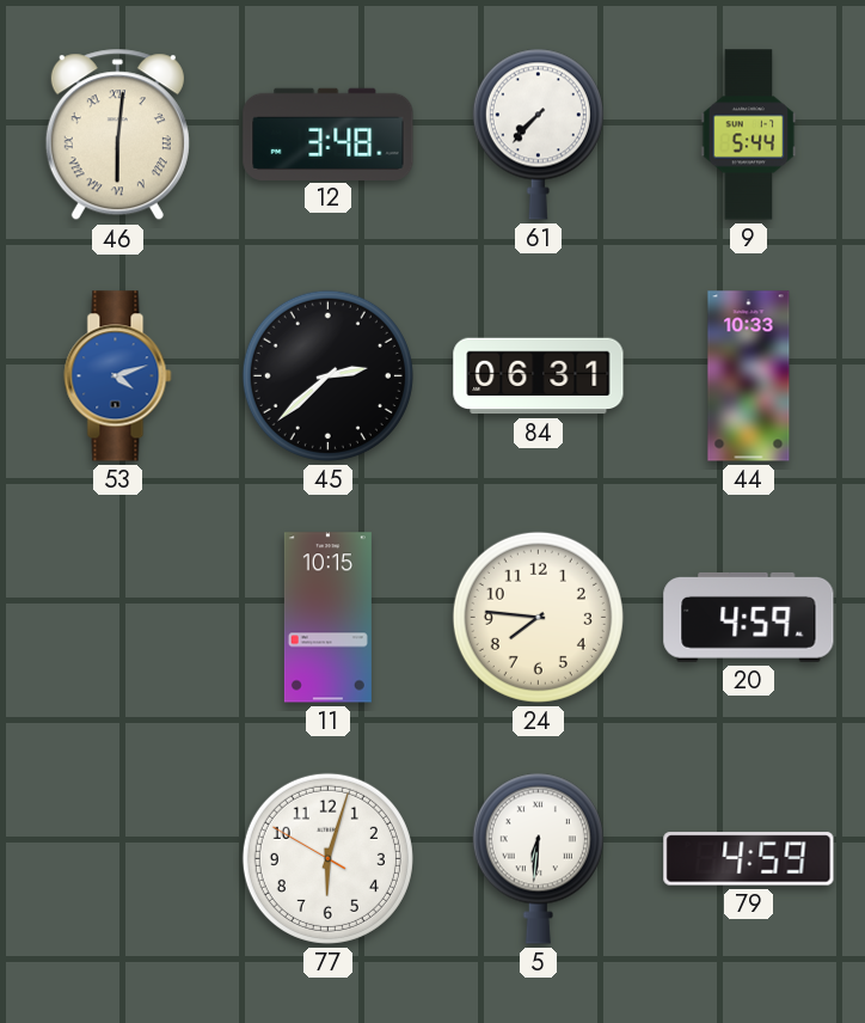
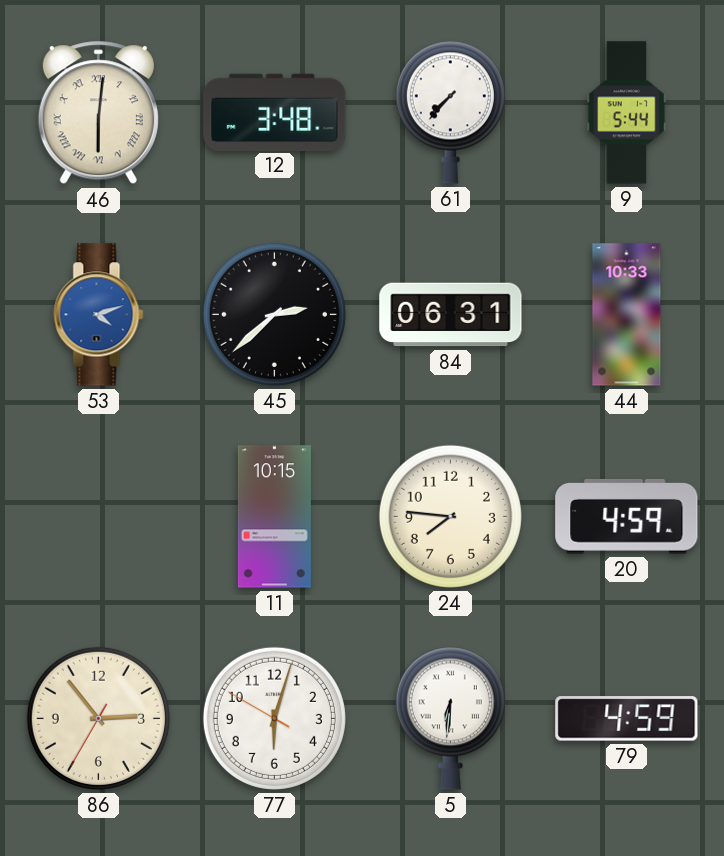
86: none -> 2:53
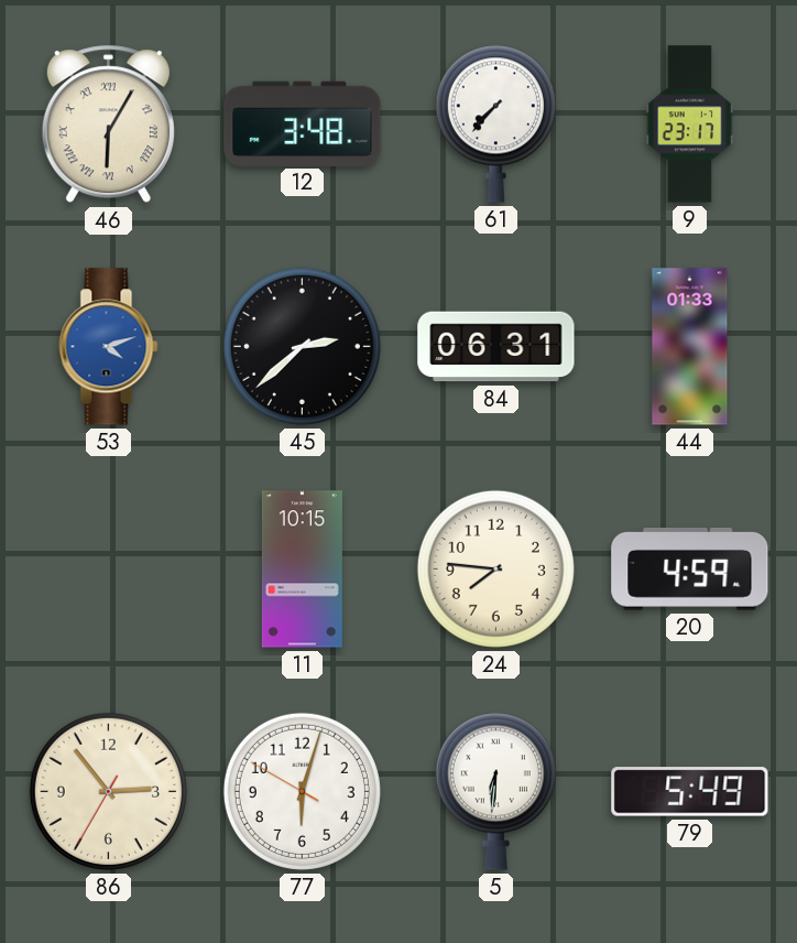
46: 6:01 -> 6:05
9: 5:44 -> 23:17
44: 10:33 -> 01:33
79: 4:59 -> 5:49
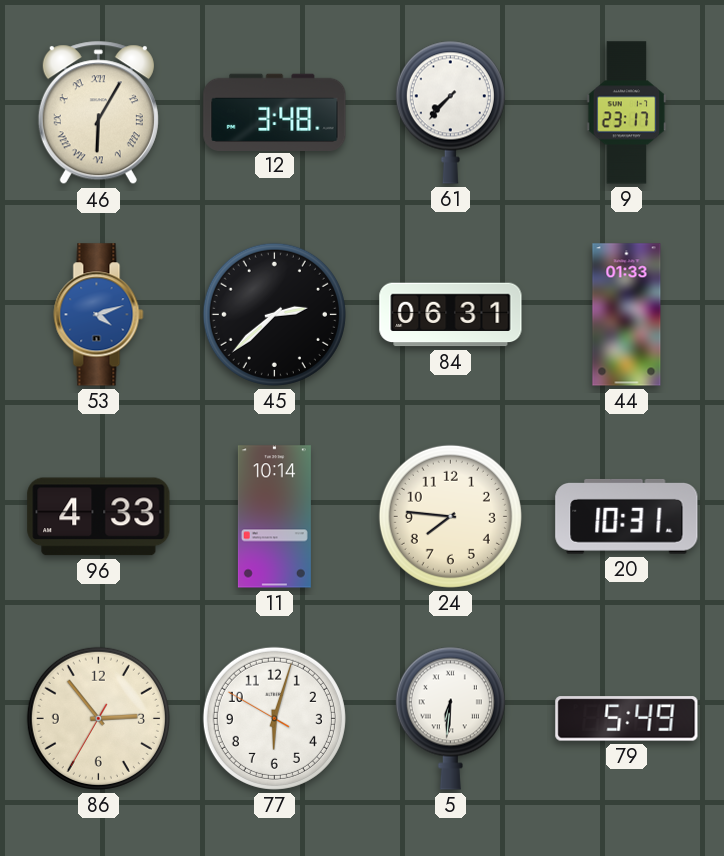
96: none -> 4:33
11: 10:15 -> 10:14
20: 4:59 -> 10:31
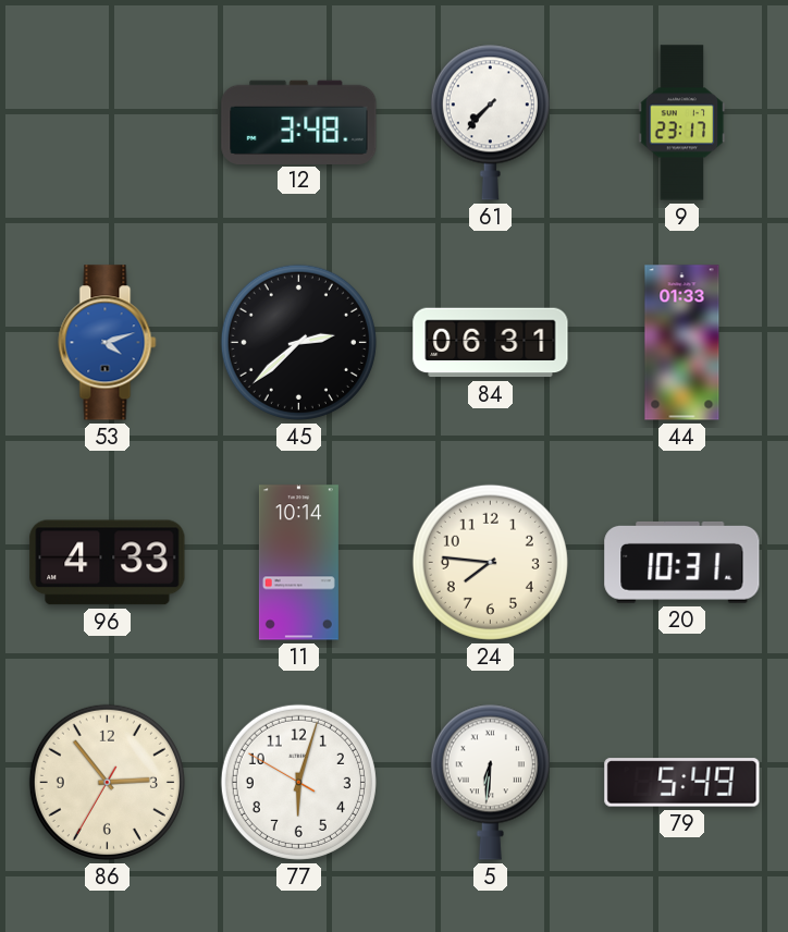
46: 6:05 -> none
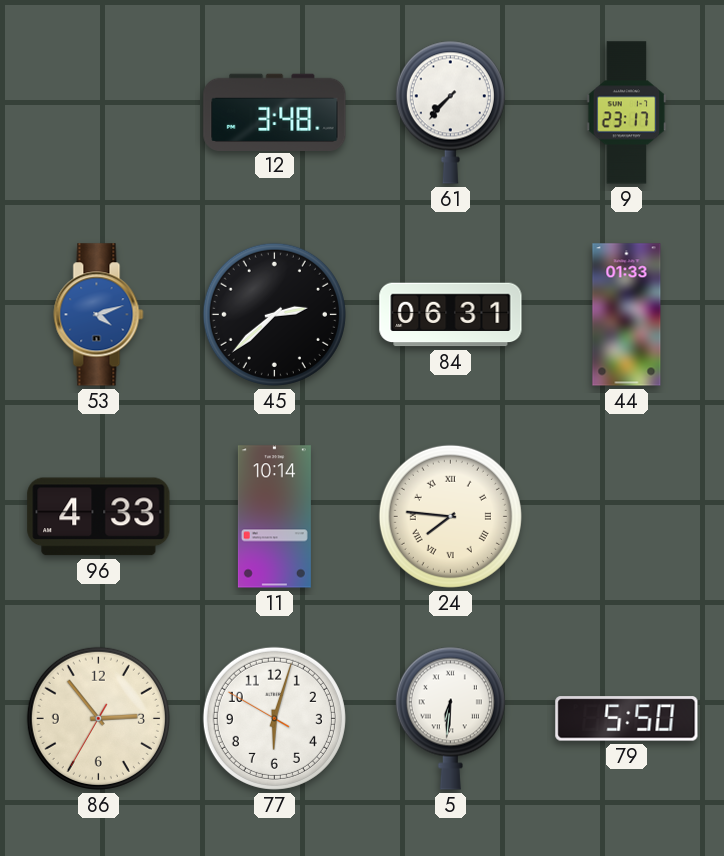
24 numerals: Arabic -> Roman
20: 10:31 -> none
79: 5:49 -> 5:50
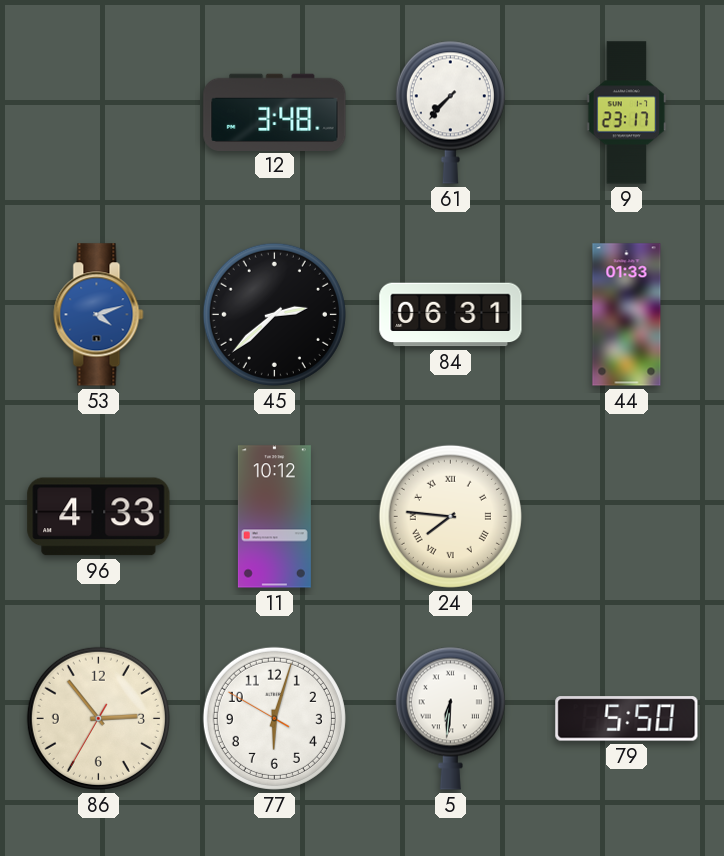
11: 10:14 -> 10:12
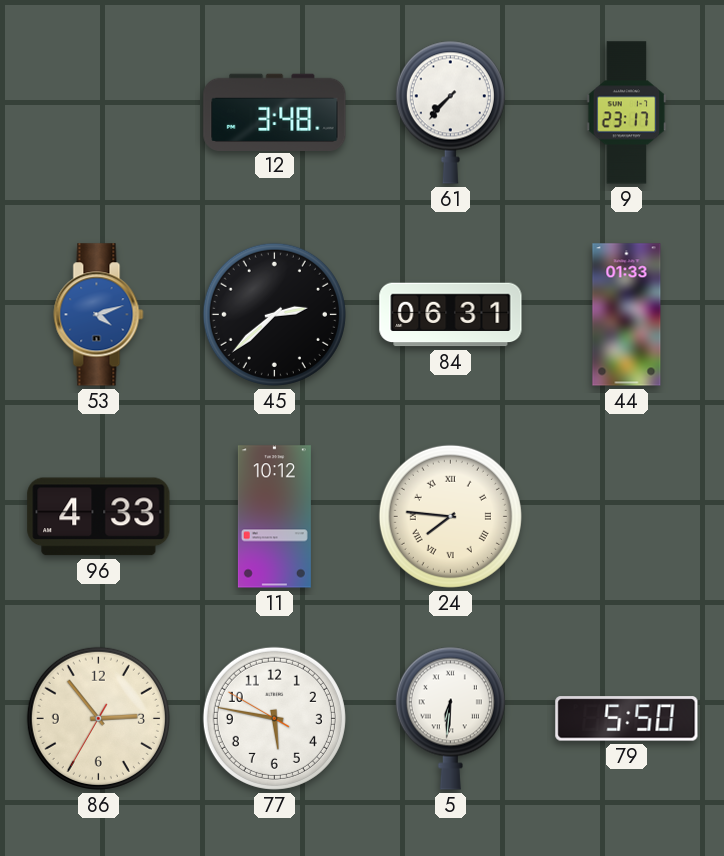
77: 6:02 -> 5:46
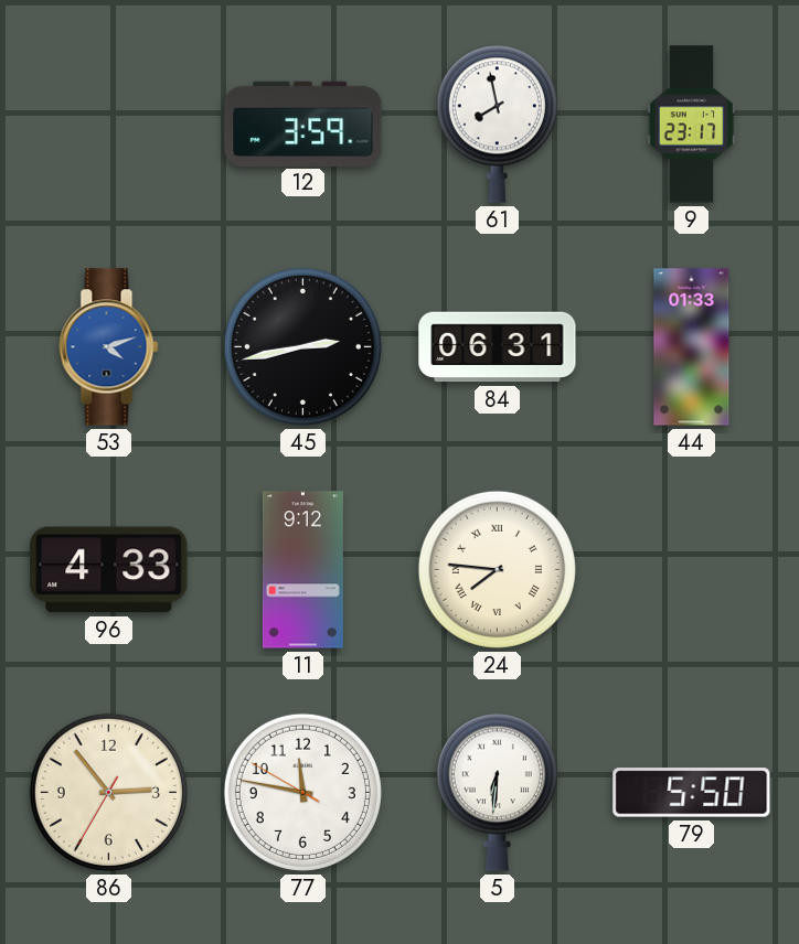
12: 3:48 -> 3:59
61: 7:37 -> 7:58
45: 2:38 -> 2:43
11: 10:12 -> 9:12
77: 5:46 -> 11:46
